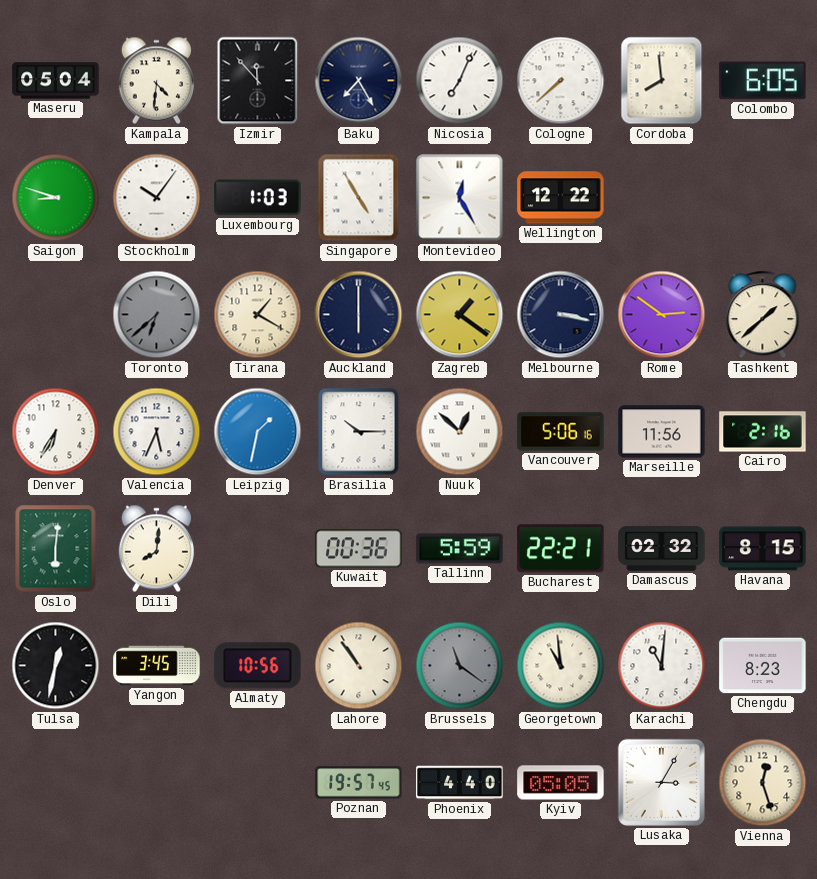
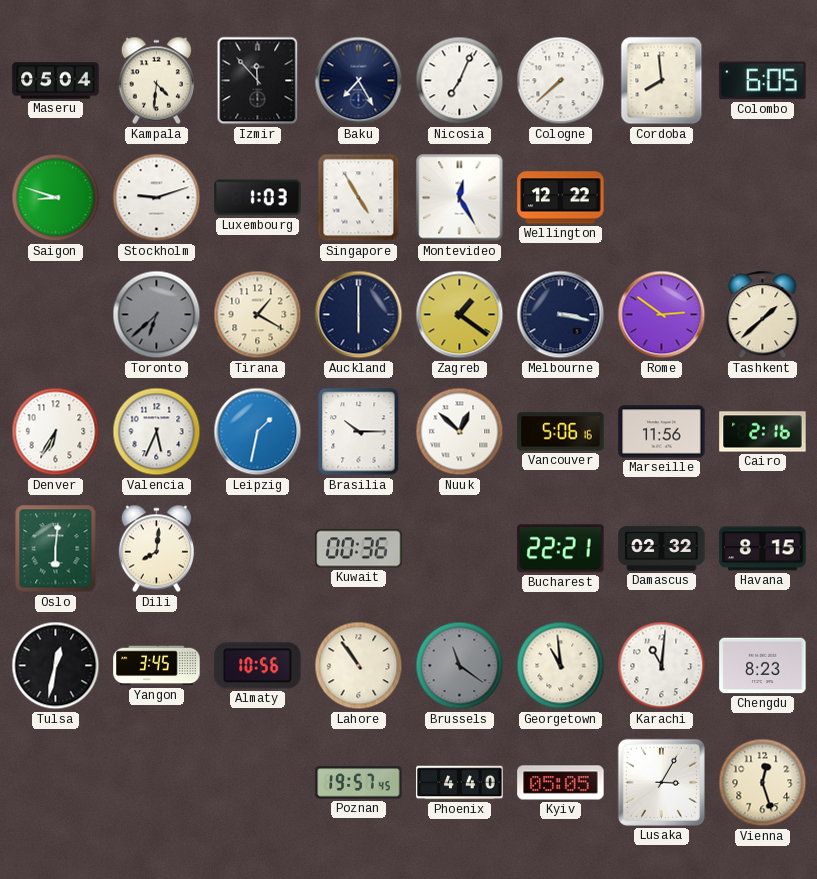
Stockholm: 10:06 -> 9:12
Tallinn: 5:59 -> none
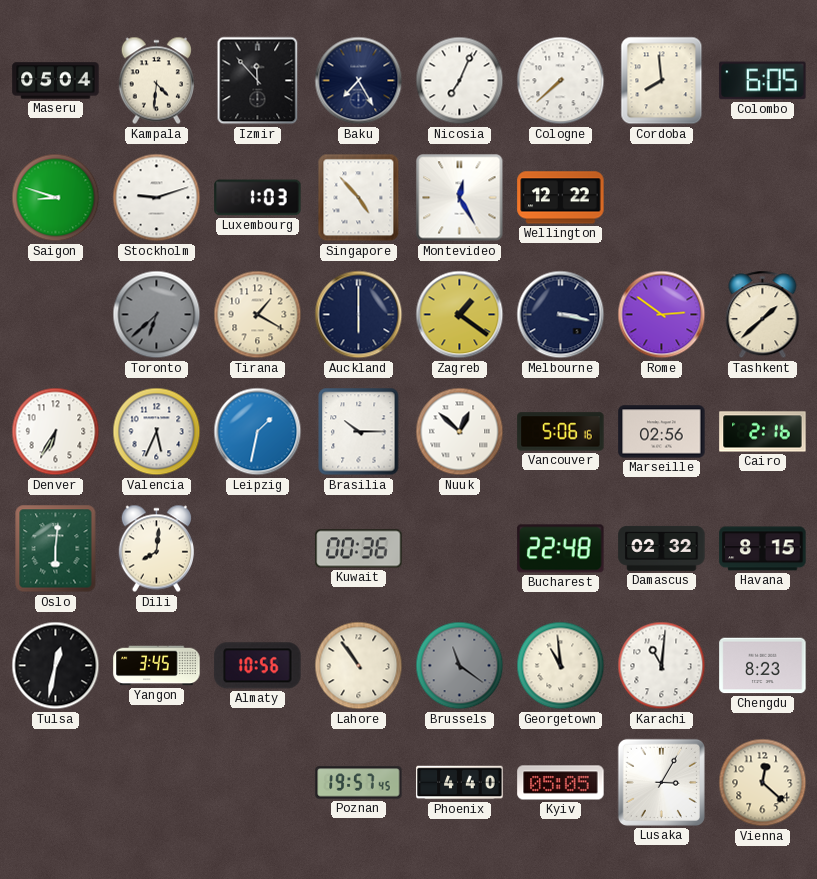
Singapore: 4:55 -> 4:53
Marseille: 11:56 -> 02:56
Bucharest: 22:21 -> 22:48
Vienna: 12:27 -> 12:22
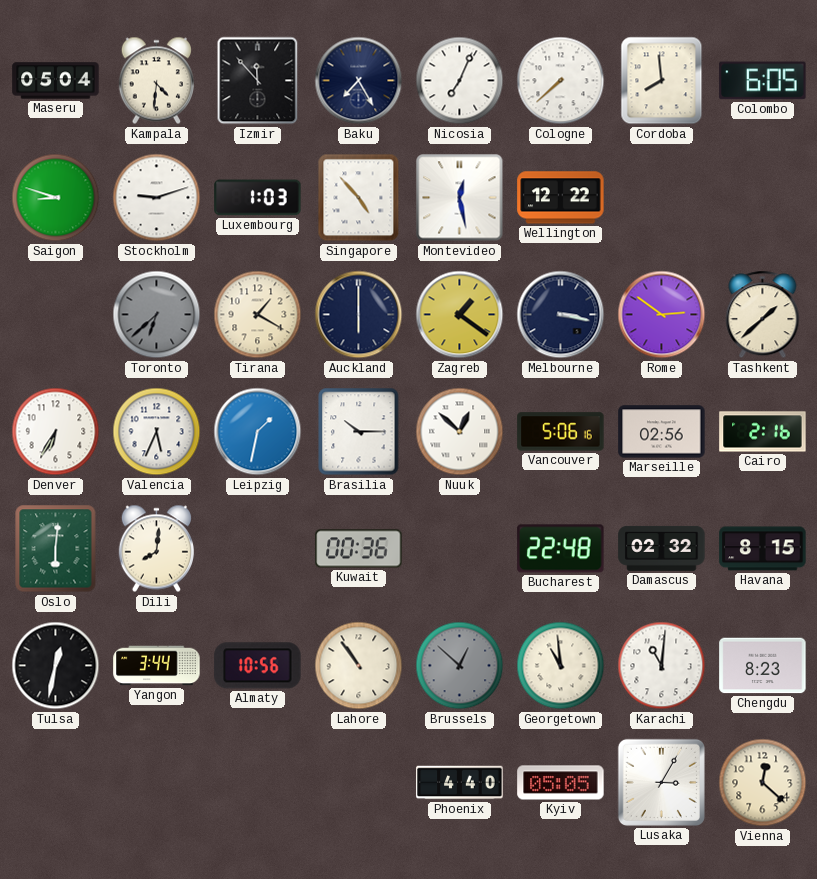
Montevideo: 12:25 -> 12:28
Yangon: 3:45 -> 3:44
Brussels: 11:21 -> 12:52
Poznan: 19:57 -> none
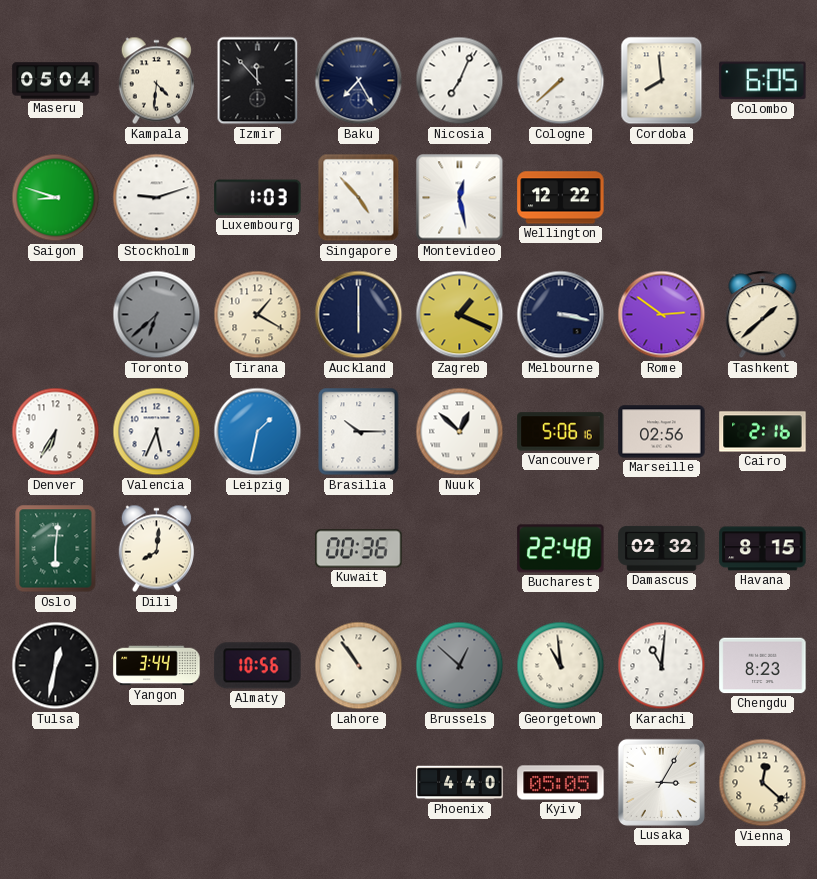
Zagreb: 1:21 -> 1:19
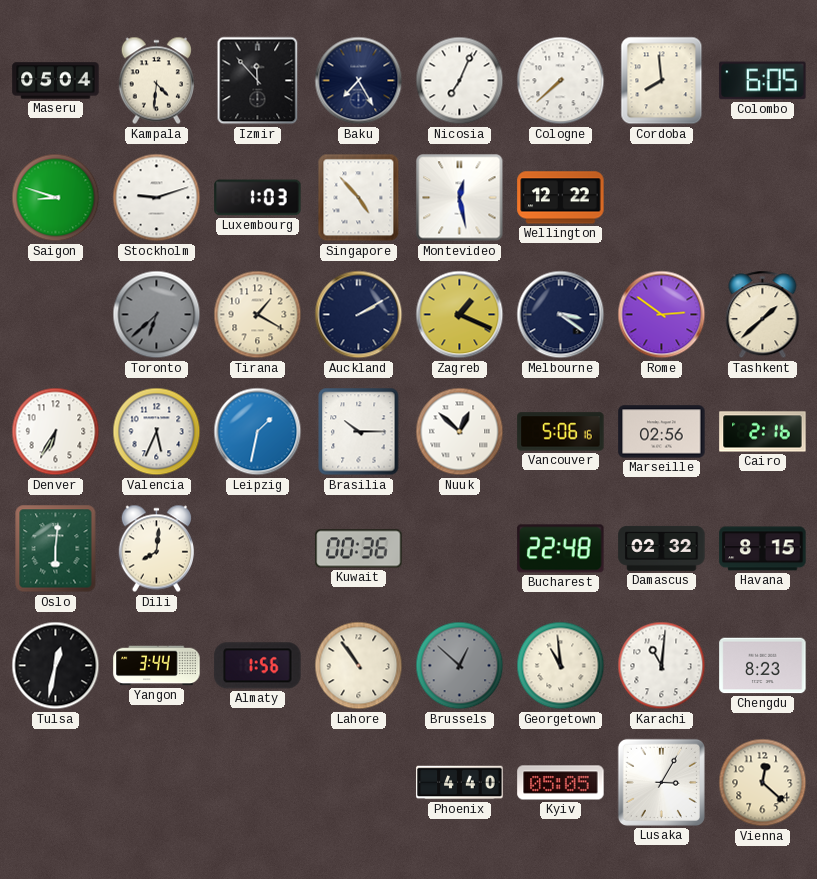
Auckland: 6:00 -> 2:10
Melbourne: 3:17 -> 3:21
Almaty: 10:56 -> 1:56
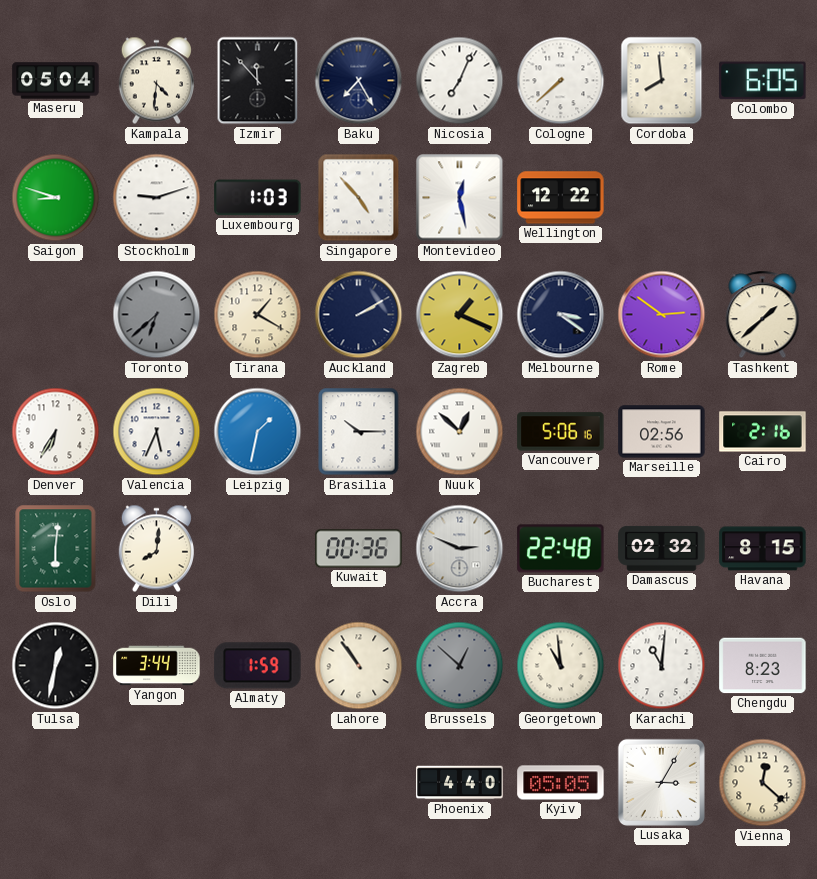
Accra: none -> 2:49
Almaty: 1:56 -> 1:59
